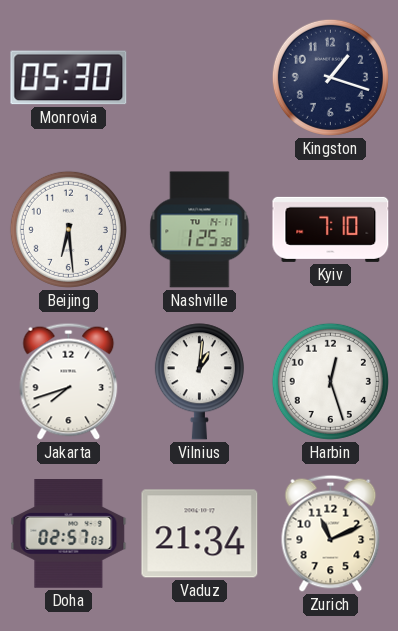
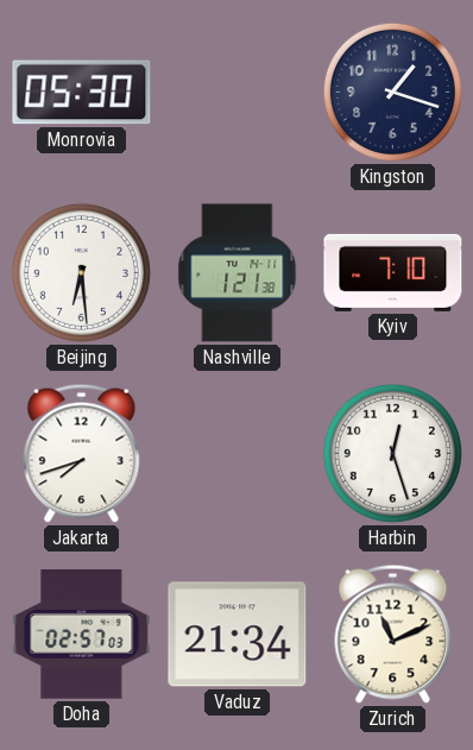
Nashville: 1:25 -> 1:21
Vilnius: 1:01 -> none
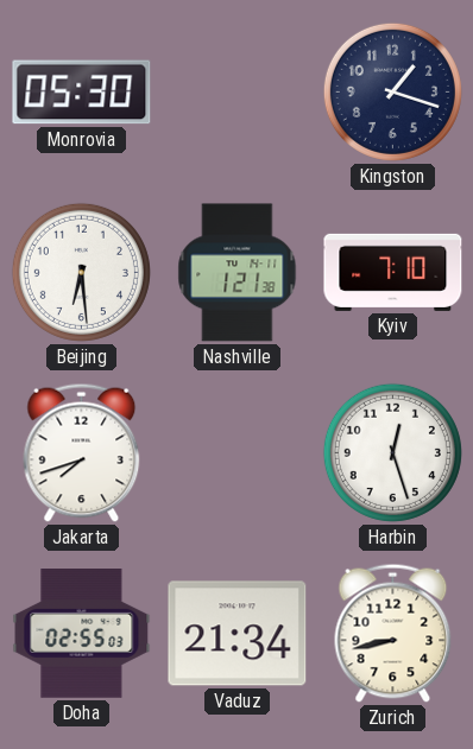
Doha: 02:57 -> 02:55
Zurich: 11:11 -> 8:43
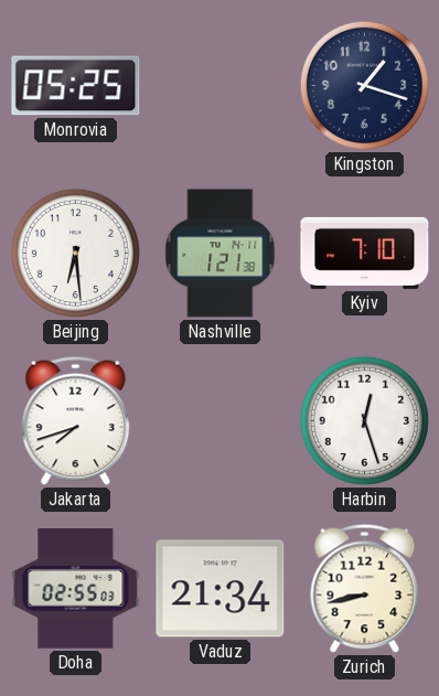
Monrovia: 05:30 -> 05:25
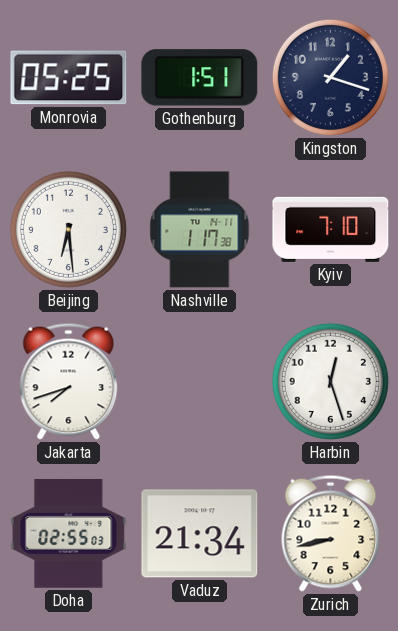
Gothenburg: none -> 1:51
Nashville: 1:21 -> 1:17
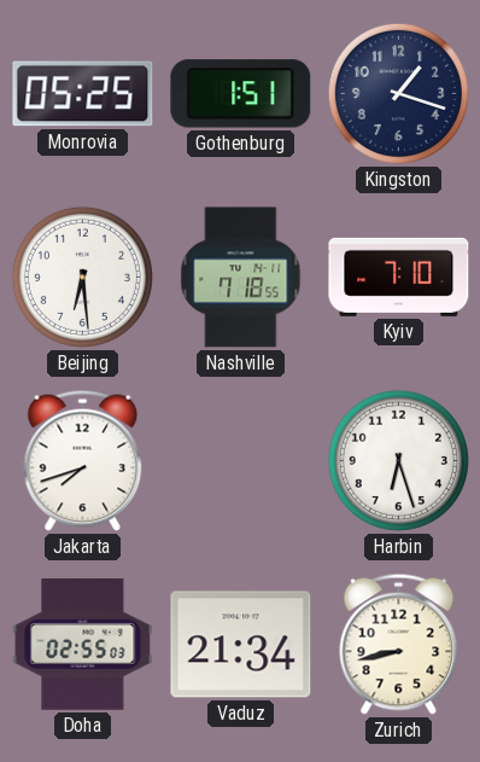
Nashville: 1:17 -> 7:18
Harbin: 12:27 -> 6:27
